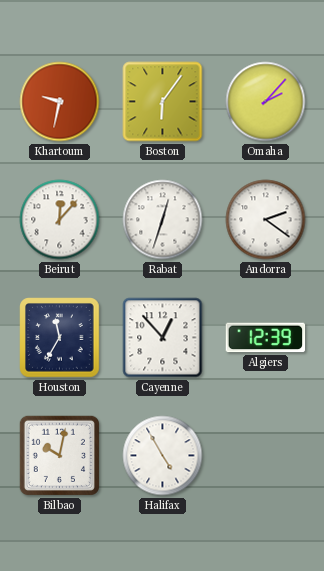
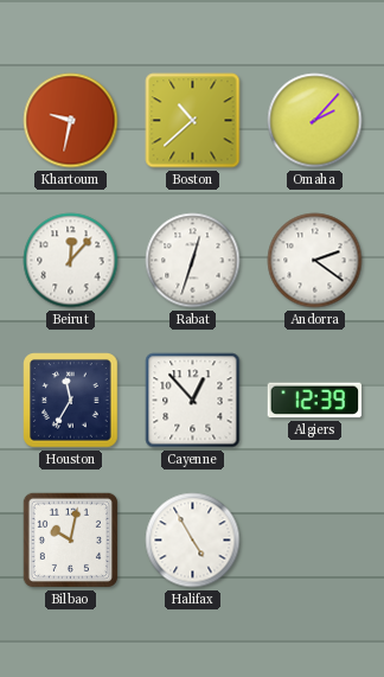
Boston: 6:06 -> 10:38
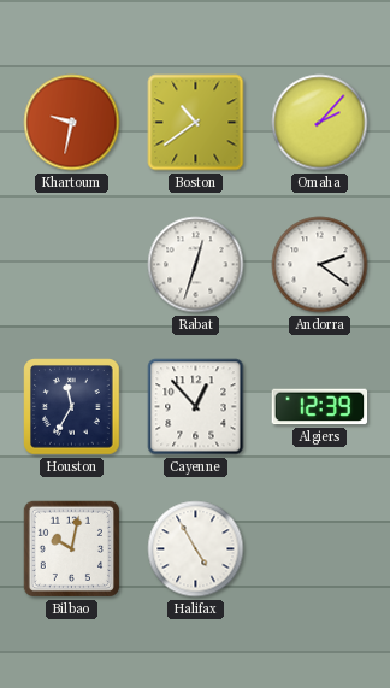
Boston: 10:38 -> 10:39
Beirut: 12:07 -> none
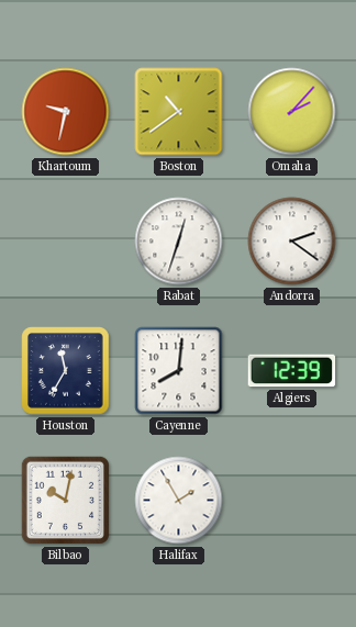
Cayenne: 12:53 -> 8:01
Halifax: 4:55 -> 1:55
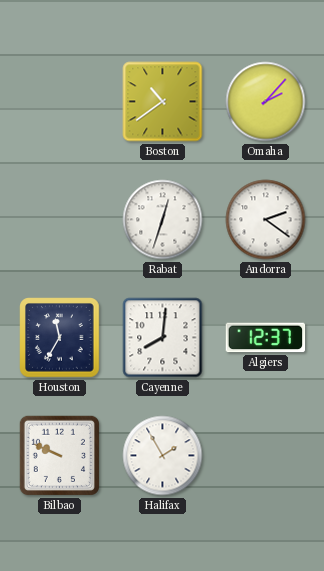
Khartoum: 9:32 -> none
Algiers: 12:39 -> 12:37
Bilbao: 10:02 -> 9:49
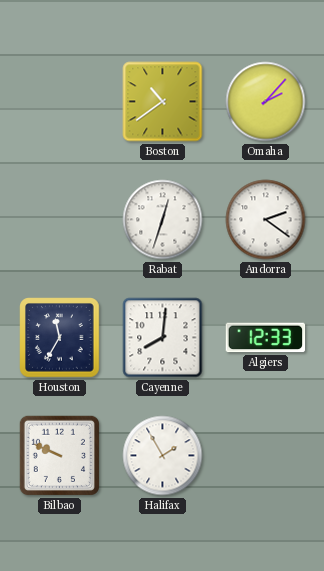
Algiers: 12:37 -> 12:33
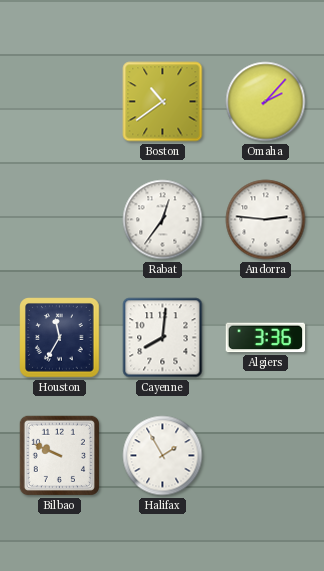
Rabat: 12:33 -> 12:36
Andorra: 2:21 -> 2:46
Algiers: 12:33 -> 3:36
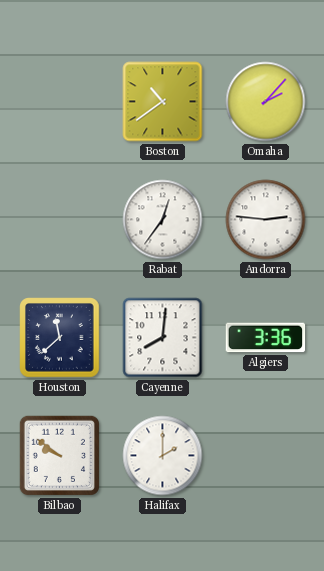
Houston: 11:35 -> 11:38
Bilbao: 9:49 -> 9:51
Halifax: 1:55 -> 2:00
